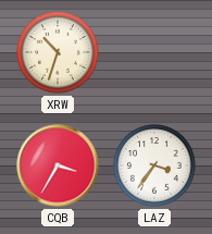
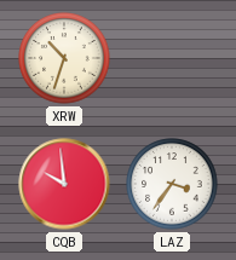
CQB: 3:35 -> 9:59
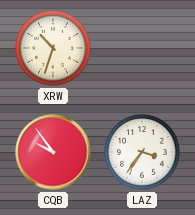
CQB: 9:59 -> 9:54
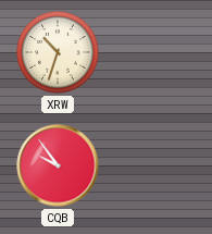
LAZ: 3:36 -> none
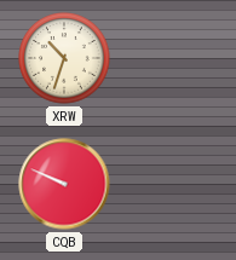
CQB: 9:54 -> 9:49
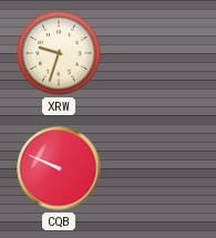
XRW: 10:33 -> 9:33
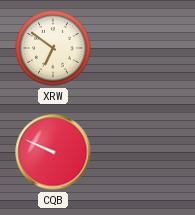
XRW: 9:33 -> 6:51
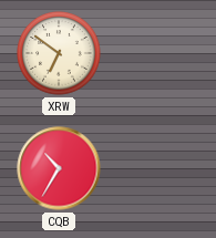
CQB: 9:49 -> 10:35
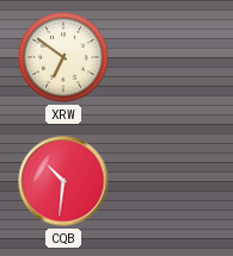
CQB: 10:35 -> 10:31
